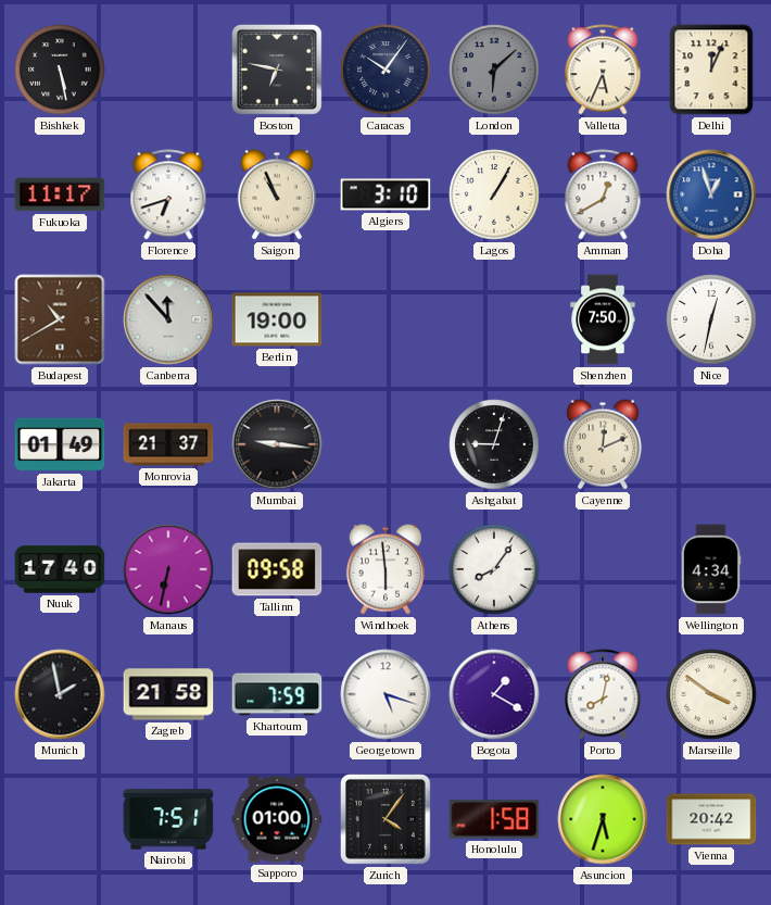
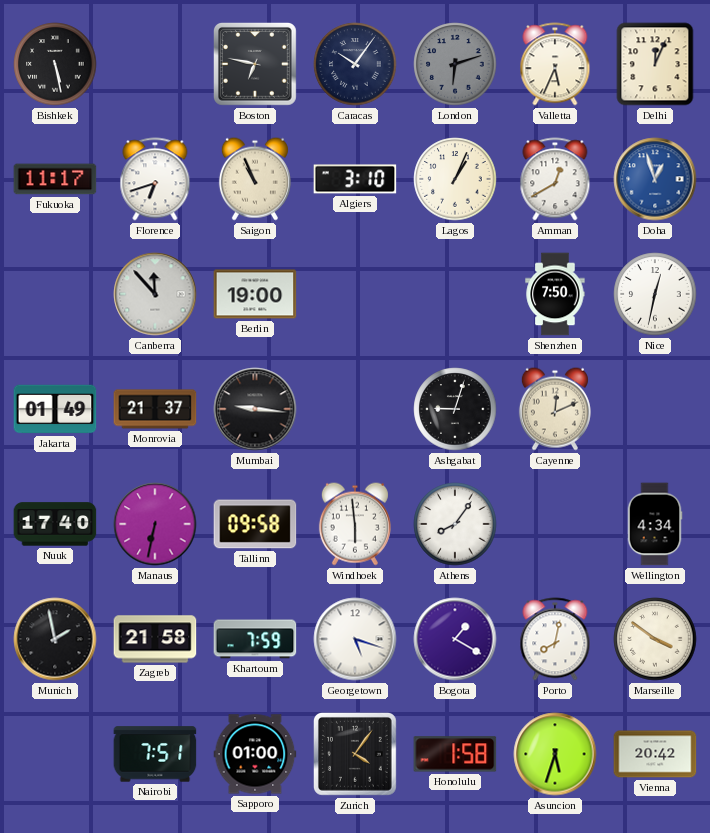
London: 6:08 -> 6:12
Lagos: 1:05 -> 1:04
Budapest: 10:40 -> none
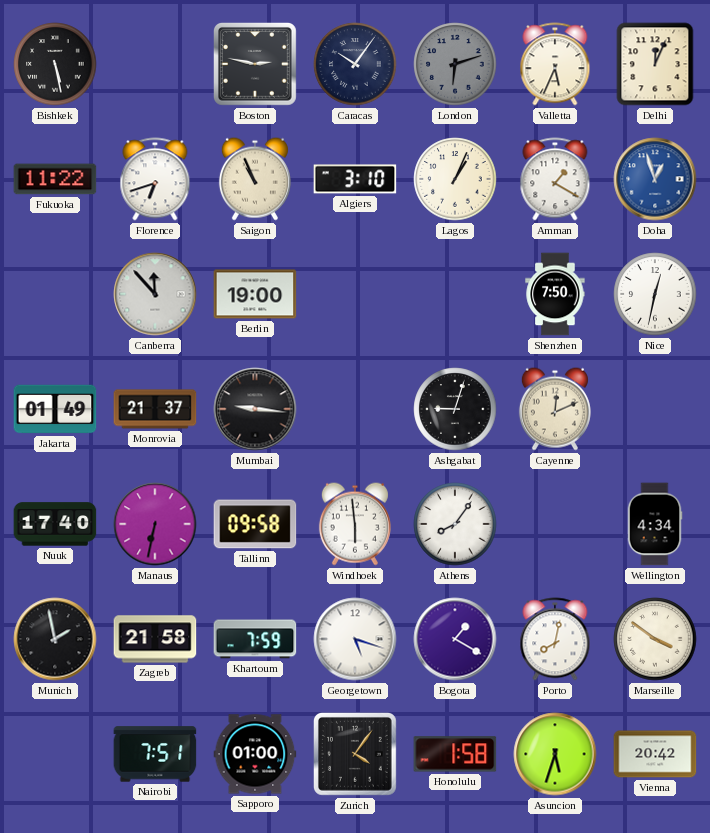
Boston: 6:47 -> 2:47
Fukuoka: 11:17 -> 11:22
Amman: 12:40 -> 1:20
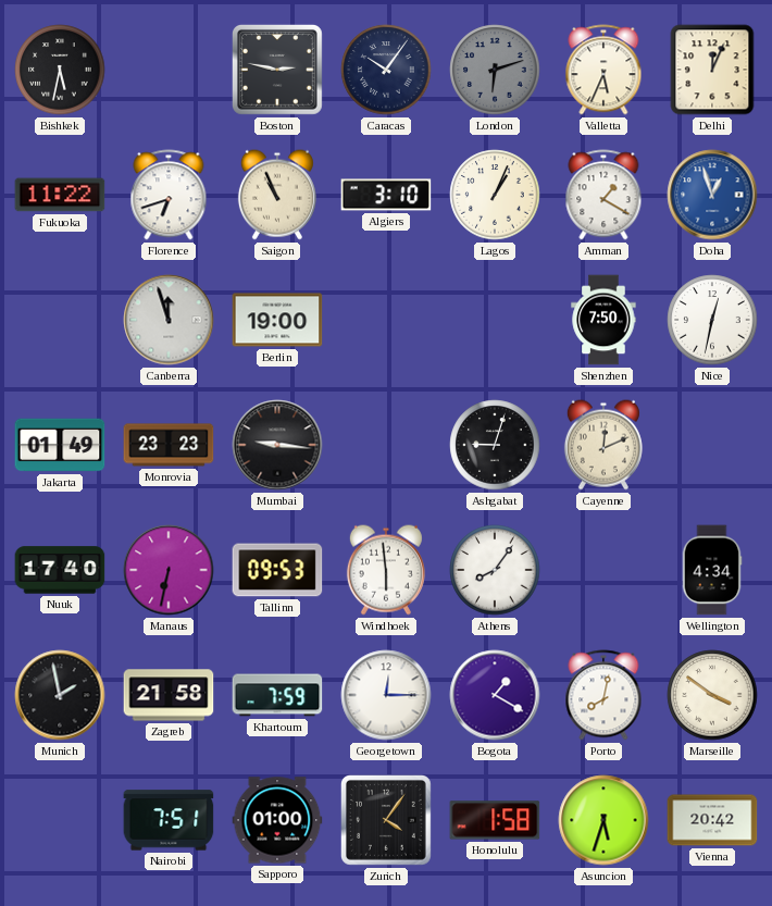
Bishkek: 5:28 -> 5:32
Canberra: 11:53 -> 11:57
Monrovia: 21:37 -> 23:23
Tallinn: 09:58 -> 09:53
Georgetown: 5:18 -> 12:15
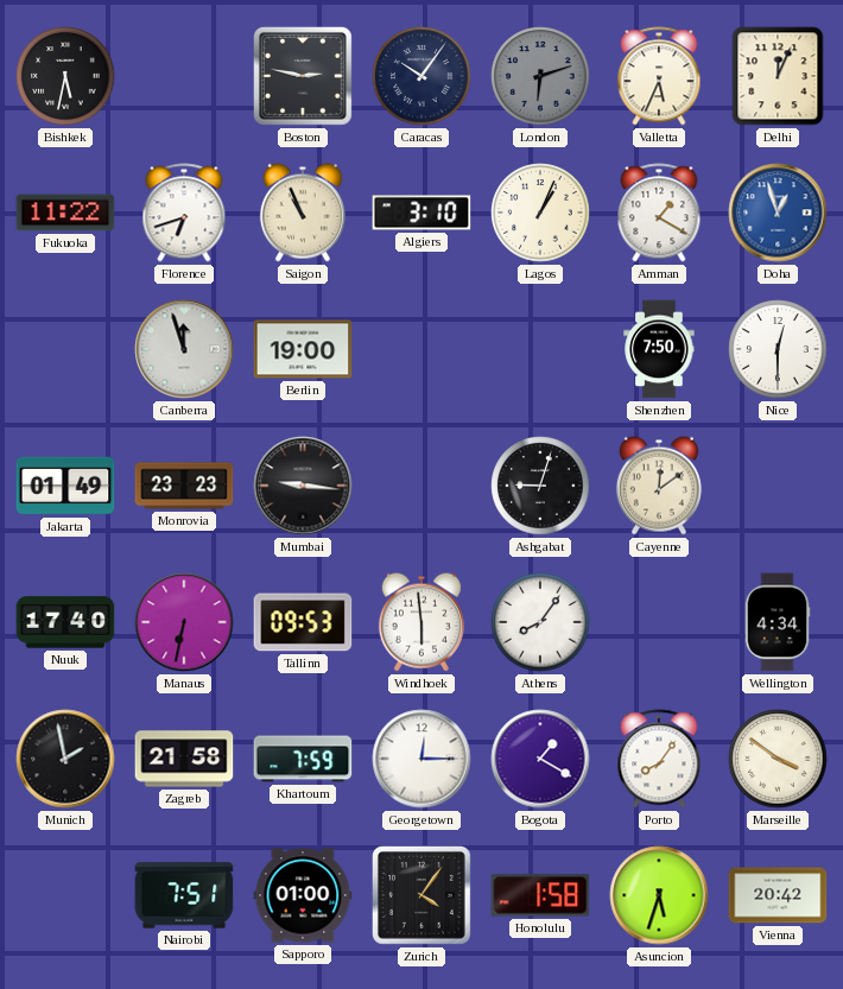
Nice: 12:32 -> 12:30
Cayenne: 12:11 -> 12:09
Porto: 8:02 -> 8:06
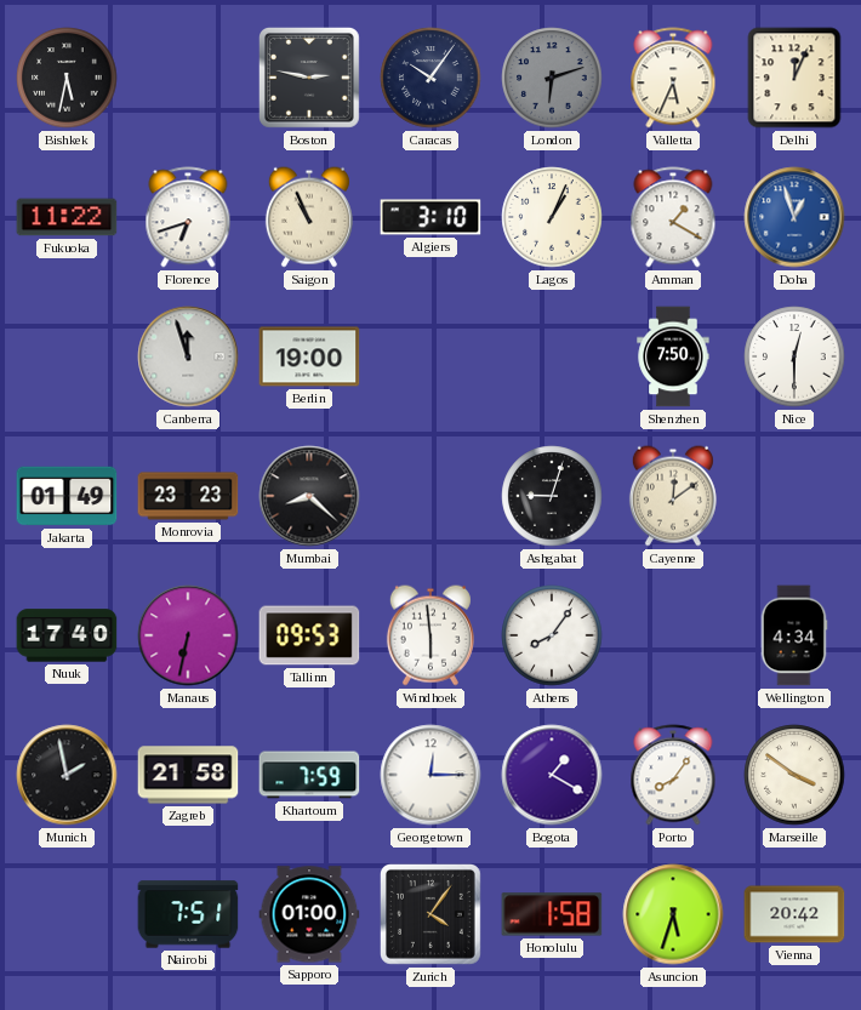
Mumbai: 9:16 -> 8:22
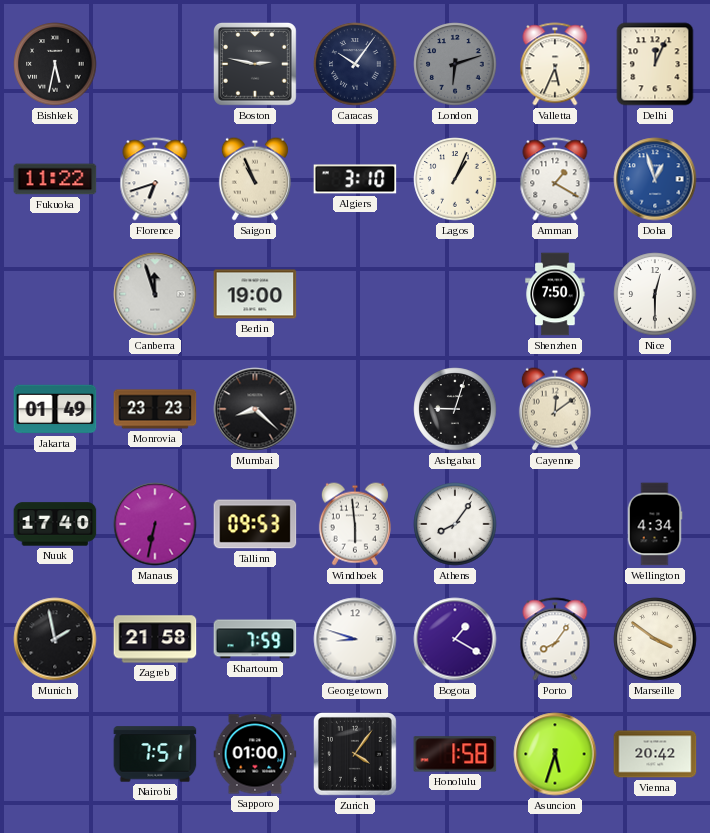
Georgetown: 12:15 -> 8:48
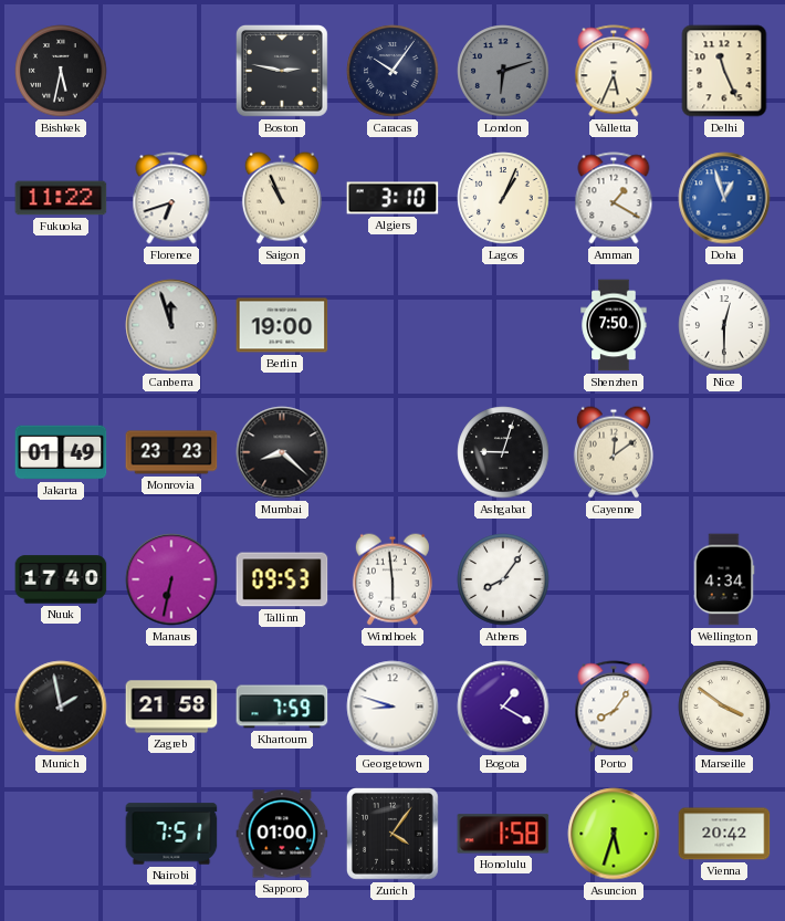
Delhi: 12:04 -> 11:26
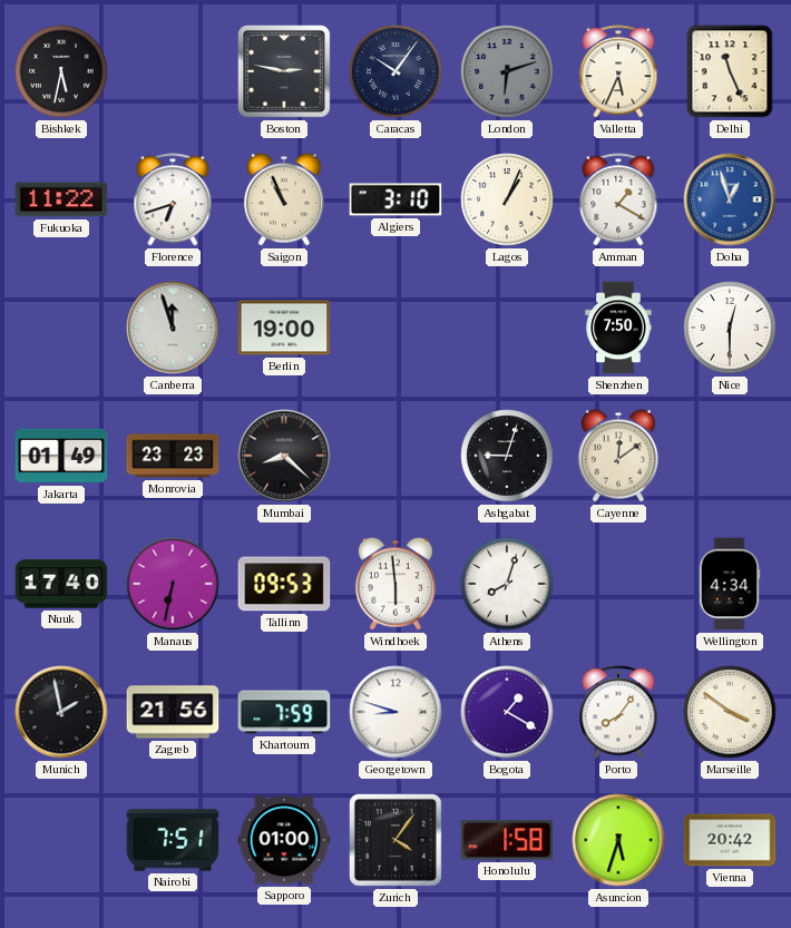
Athens: 8:06 -> 8:03
Zagreb: 21:58 -> 21:56
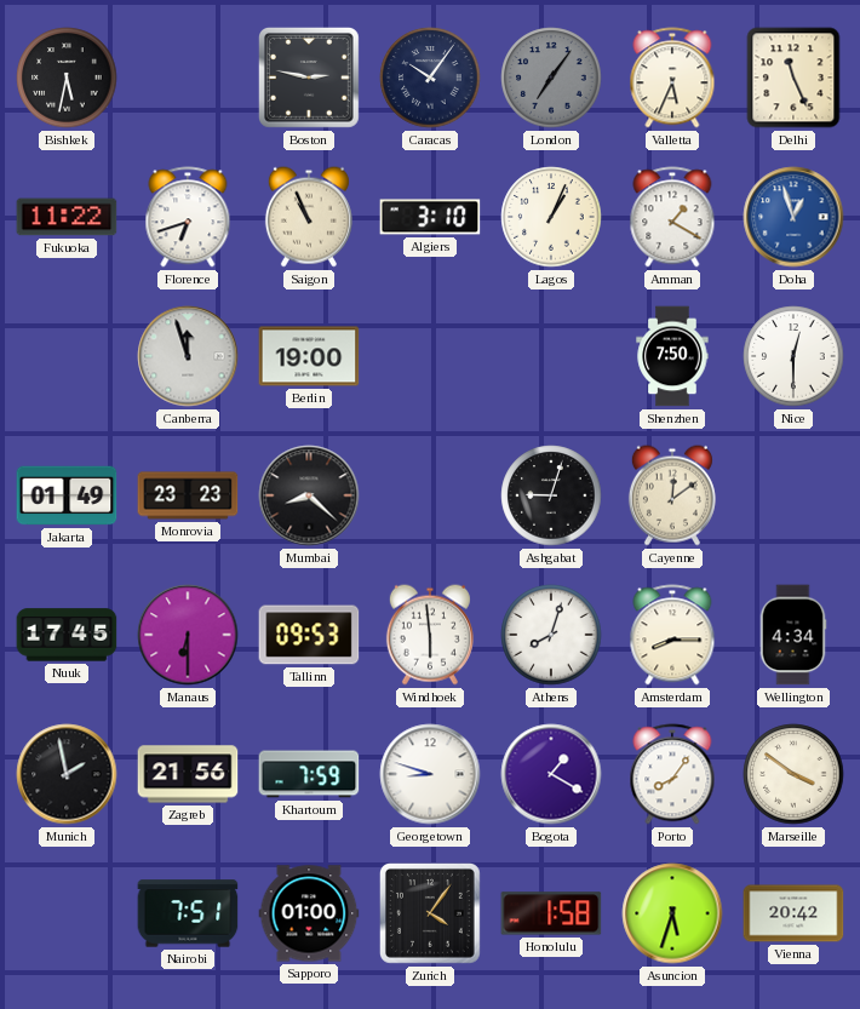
London: 6:12 -> 7:06
Nuuk: 17:40 -> 17:45
Manaus: 6:32 -> 6:30
Amsterdam: none -> 8:15
